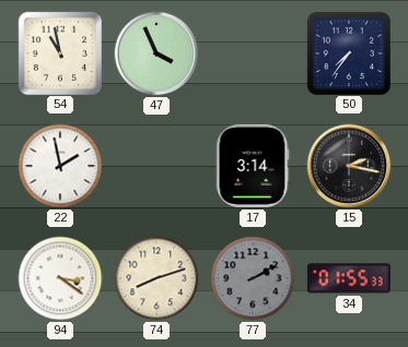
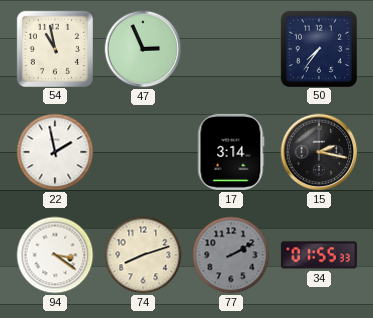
47: 3:56 -> 2:56
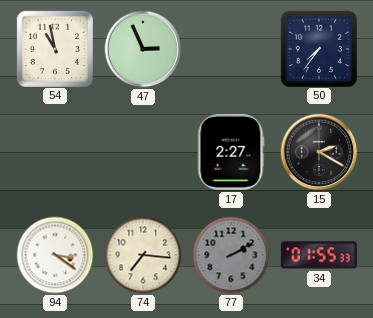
22: 1:58 -> none
17: 3:14 -> 2:27
15: 2:17 -> 2:20
74: 8:12 -> 7:16
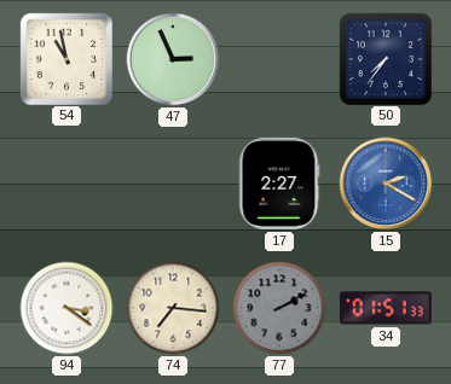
15 dial: black -> blue
34: 01:55 -> 01:51
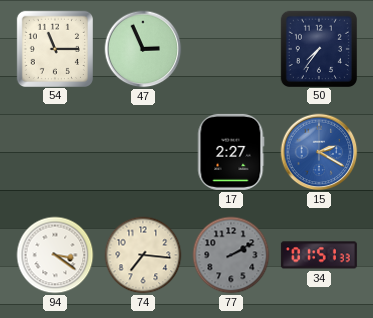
54: 10:58 -> 11:15
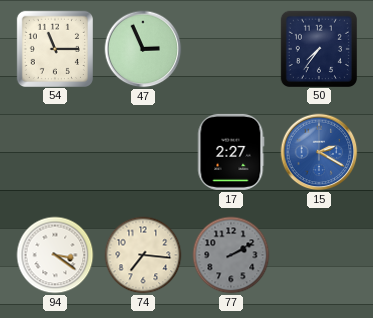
34: 01:51 -> none
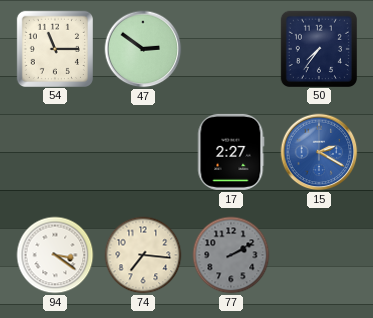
47: 2:56 -> 2:51
